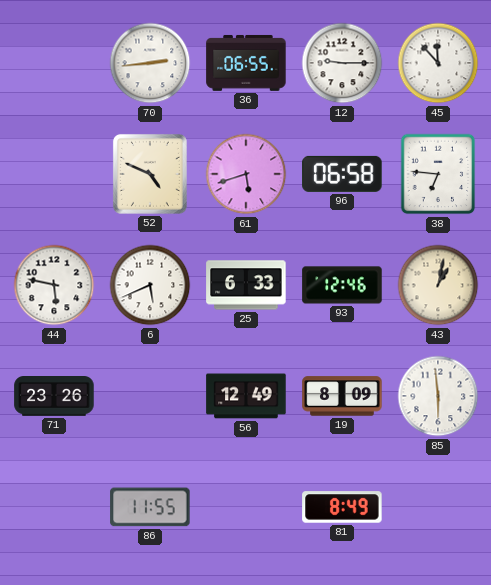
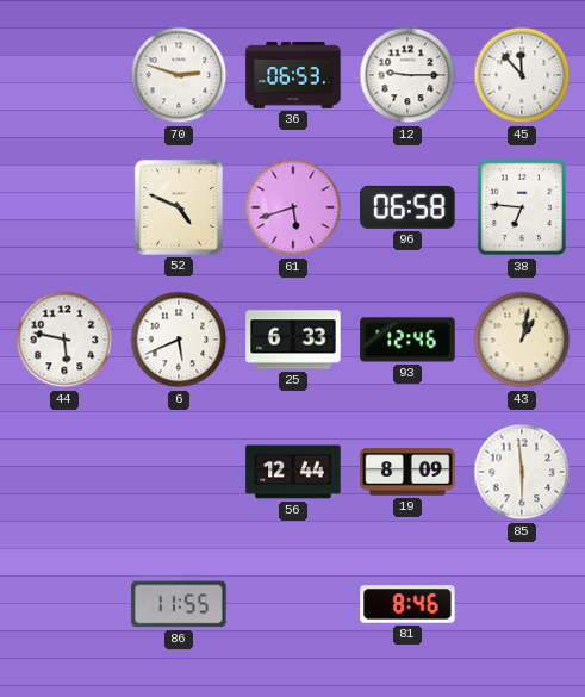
70: 2:44 -> 2:48
36: 06:55 -> 06:53
71: 23:26 -> none
56: 12:49 -> 12:44
81: 8:49 -> 8:46
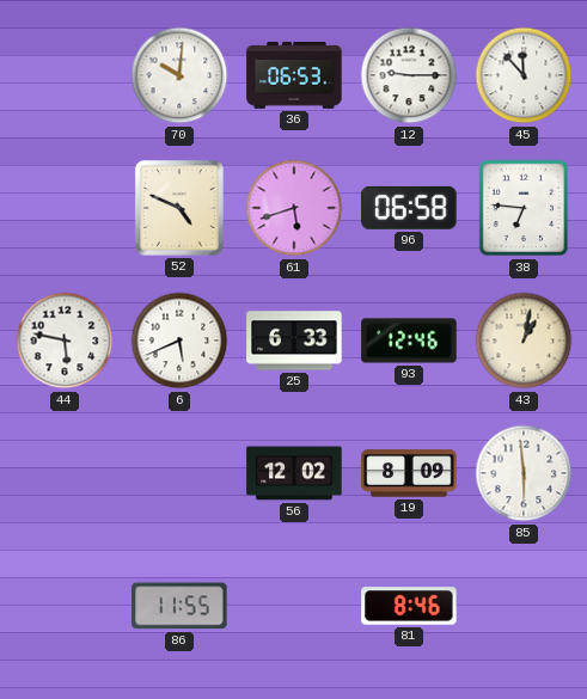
70: 2:48 -> 10:01
56: 12:44 -> 12:02
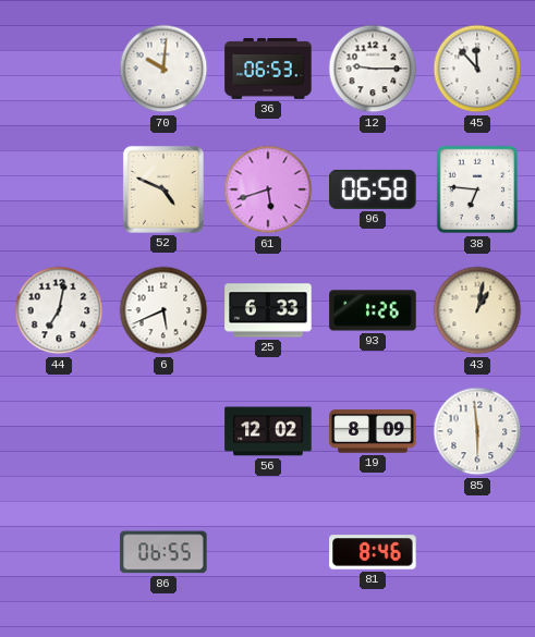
44: 5:47 -> 7:02
93: 12:46 -> 1:26
86: 11:55 -> 06:55
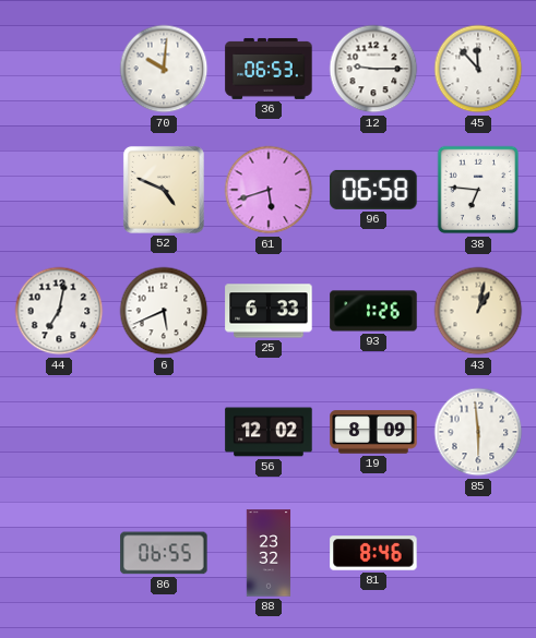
88: none -> 23:32
